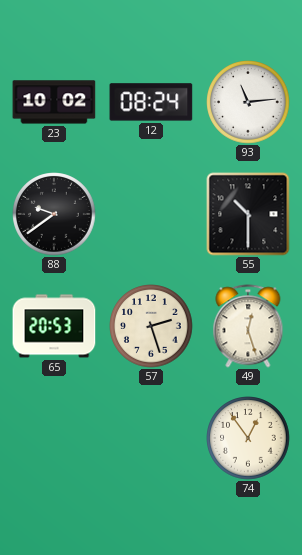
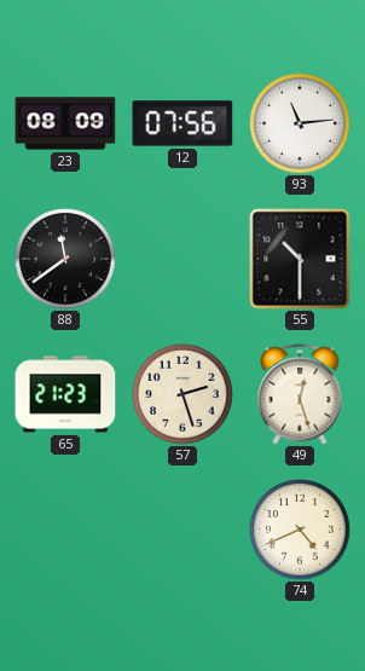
23: 10:02 -> 08:09
12: 08:24 -> 07:56
88: 9:39 -> 11:39
65: 20:53 -> 21:23
74: 12:54 -> 4:41
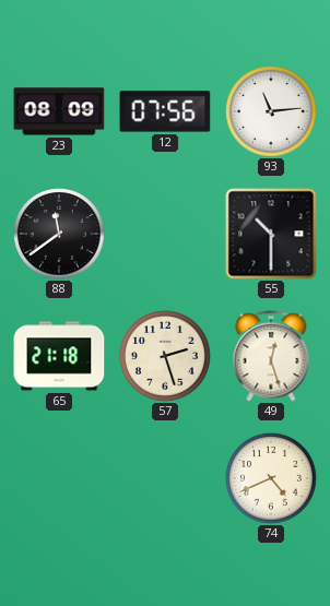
65: 21:23 -> 21:18
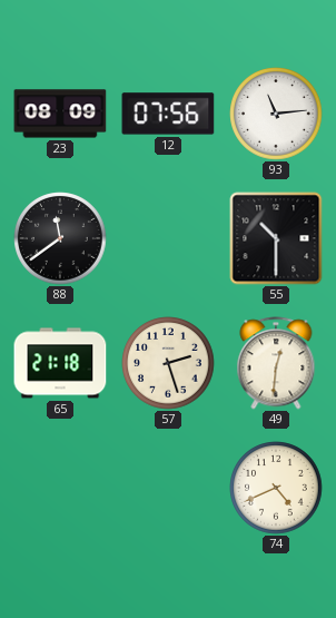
49: 12:27 -> 12:31
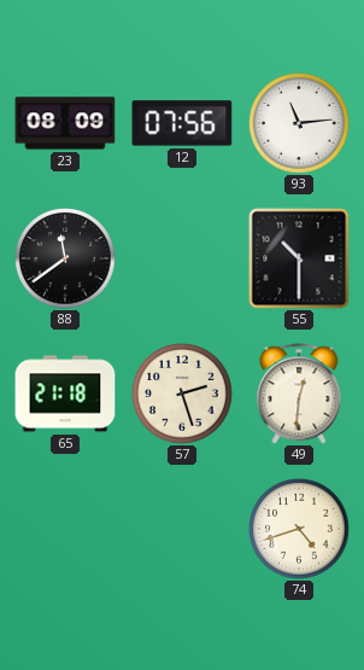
74: 4:41 -> 4:42
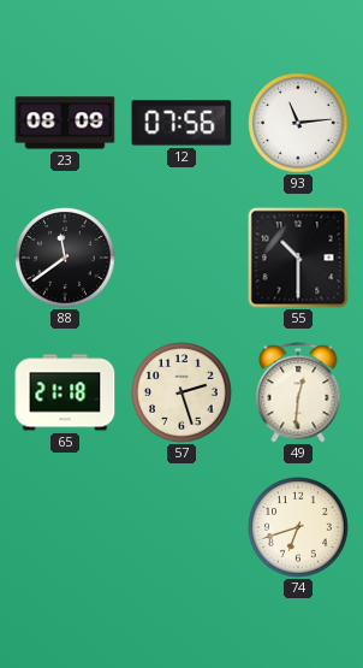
74: 4:42 -> 6:42
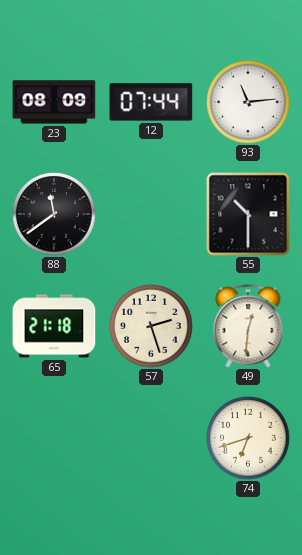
12: 07:56 -> 07:44
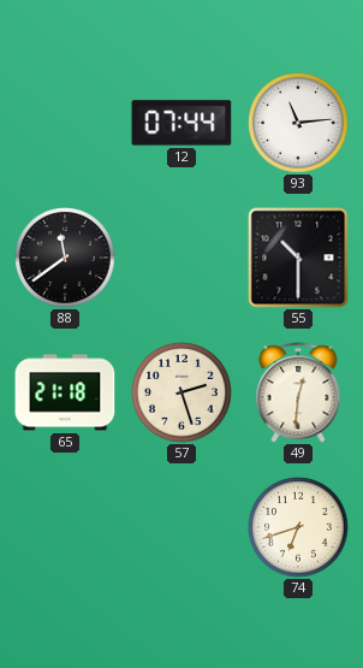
23: 08:09 -> none
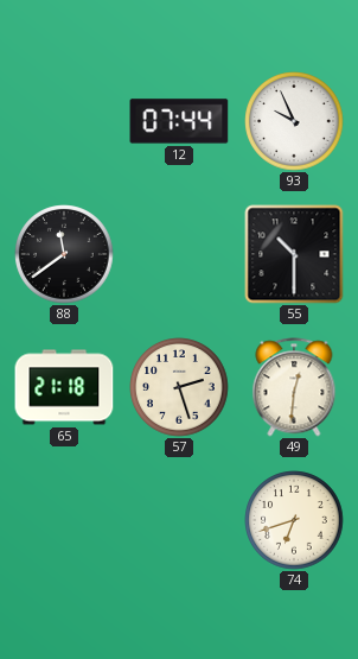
93: 11:14 -> 9:56
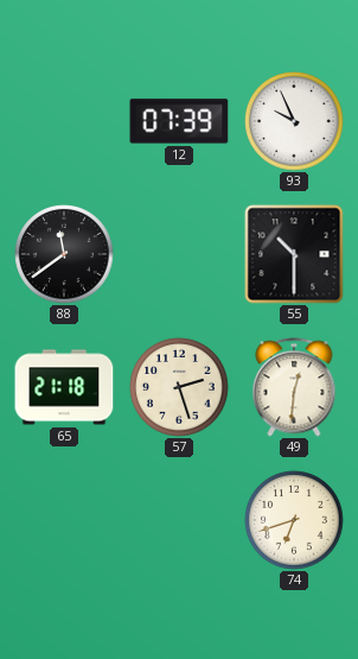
12: 07:44 -> 07:39
